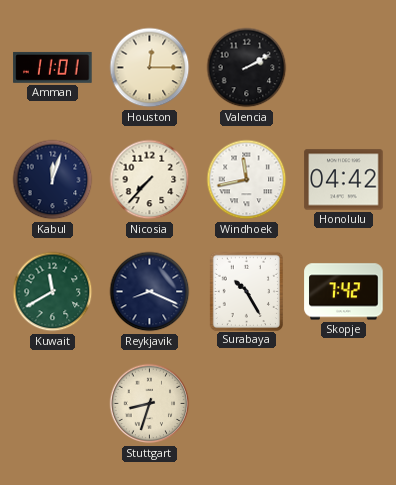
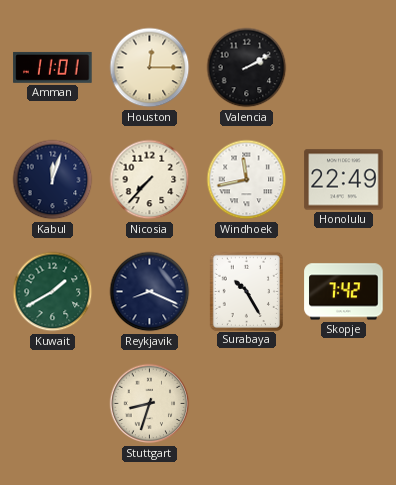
Honolulu: 04:42 -> 22:49
Kuwait: 11:40 -> 1:40
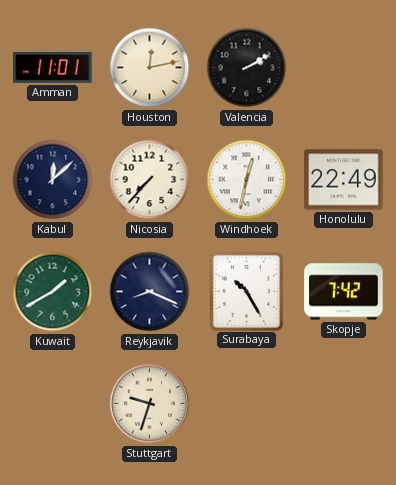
Houston: 12:15 -> 12:13
Kabul: 12:03 -> 12:08
Windhoek: 11:43 -> 12:32
Stuttgart: 8:33 -> 9:33
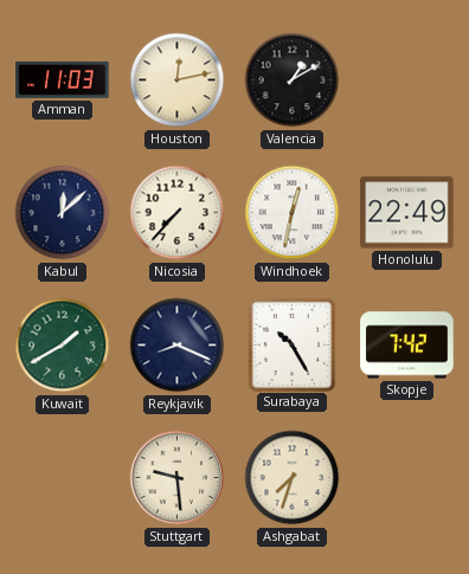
Amman: 11:01 -> 11:03
Valencia: 2:10 -> 1:10
Stuttgart: 9:33 -> 9:29
Ashgabat: none -> 7:33
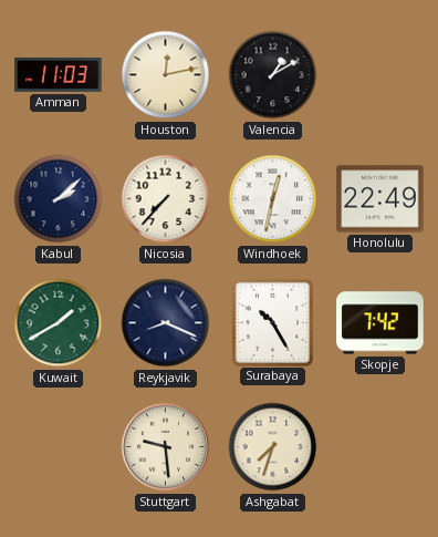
Kabul: 12:08 -> 2:08
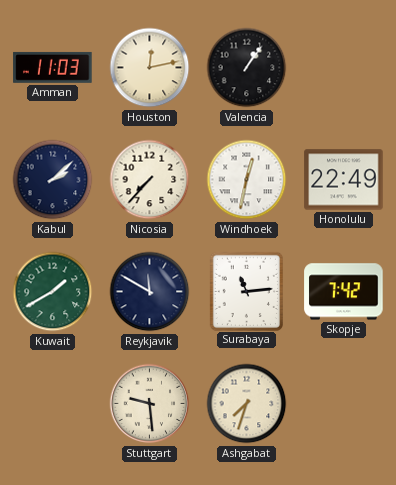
Valencia: 1:10 -> 1:06
Reykjavik: 8:19 -> 11:50
Surabaya: 10:25 -> 11:14
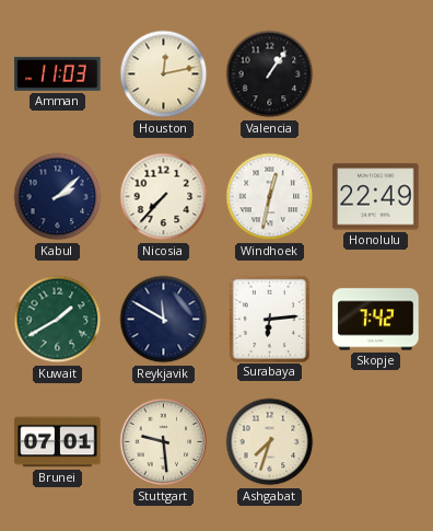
Surabaya: 11:14 -> 6:14
Brunei: none -> 07:01
